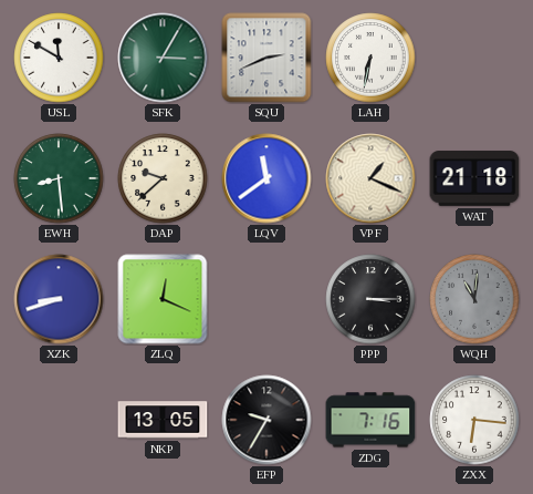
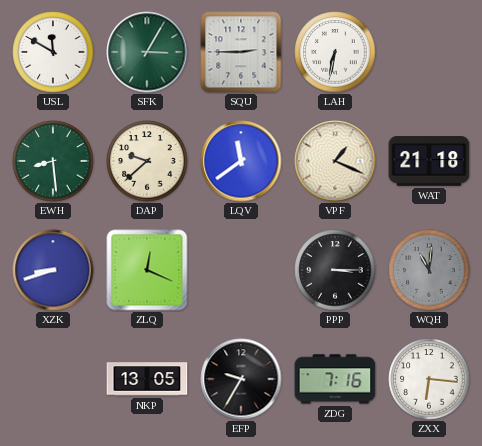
SQU: 2:41 -> 2:45
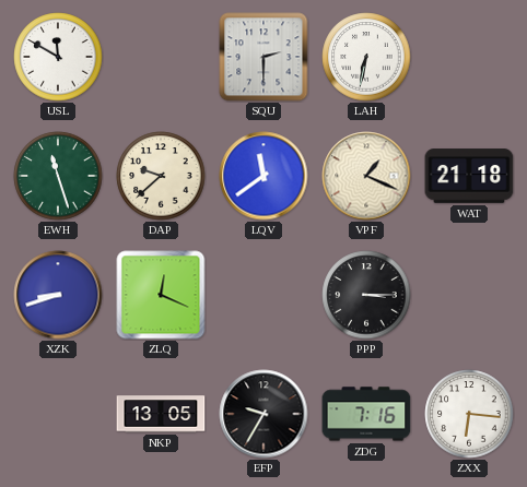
SFK: 3:05 -> none
SQU: 2:45 -> 2:30
EWH: 8:29 -> 11:27
WQH: 11:01 -> none
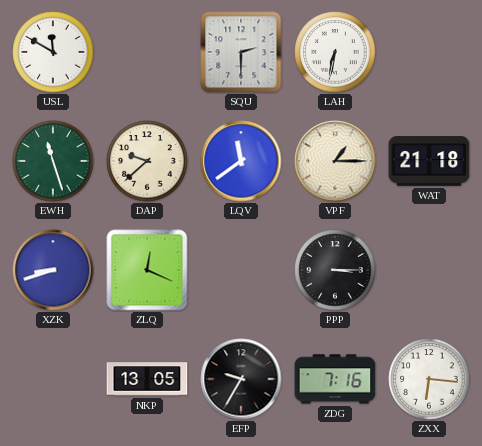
VPF: 1:19 -> 1:15
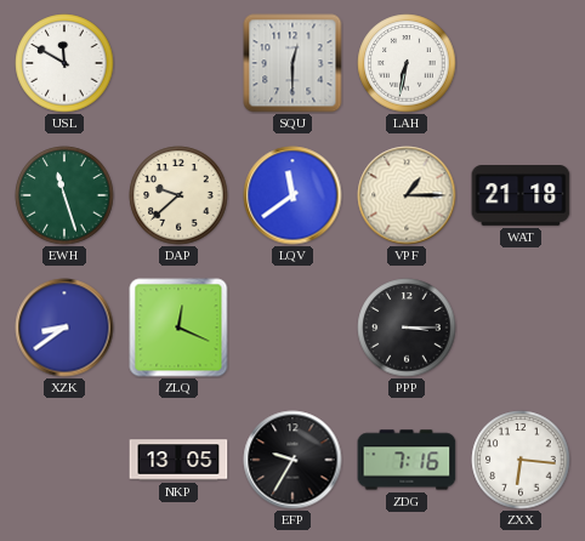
SQU: 2:30 -> 12:30
XZK: 8:42 -> 8:39
